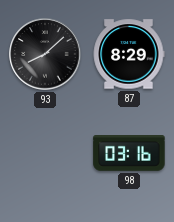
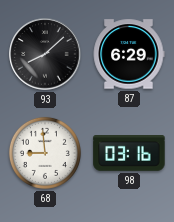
87: 8:29 -> 6:29
68: none -> 8:59
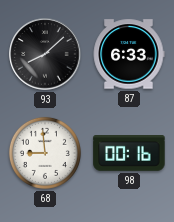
87: 6:29 -> 6:33
98: 03:16 -> 00:16
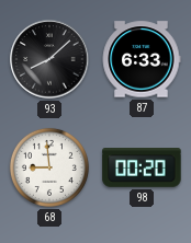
98: 00:16 -> 00:20
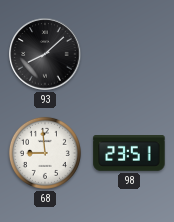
87: 6:33 -> none
98: 00:20 -> 23:51
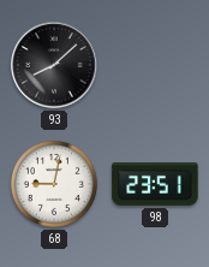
68: 8:59 -> 9:02
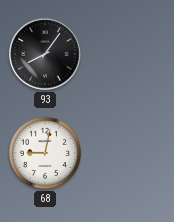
93: 8:08 -> 8:06
98: 23:51 -> none
